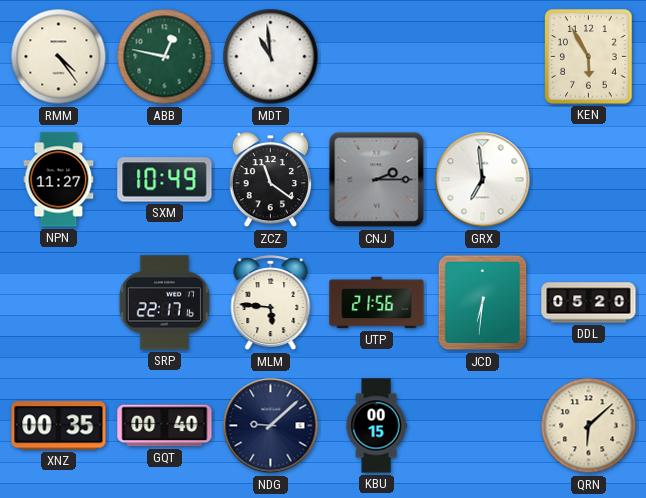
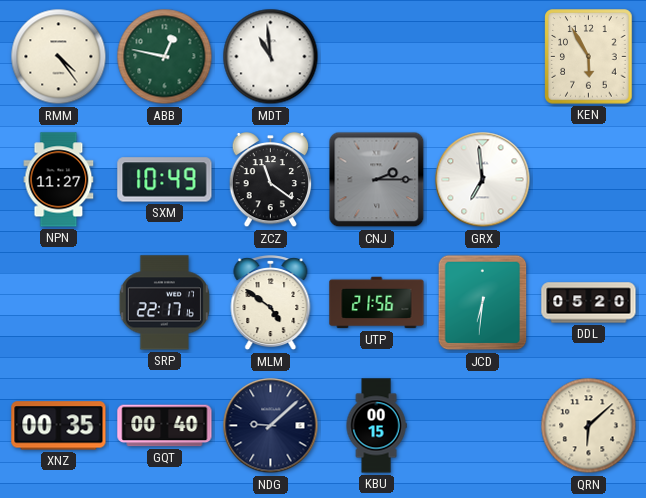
MLM: 5:46 -> 4:51
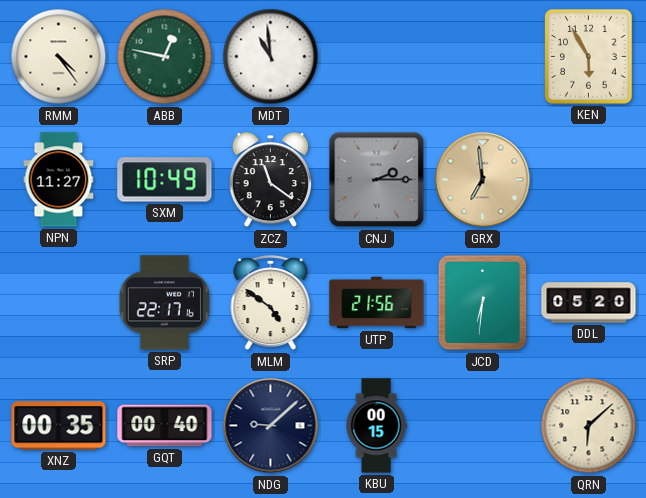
GRX dial: white -> champagne
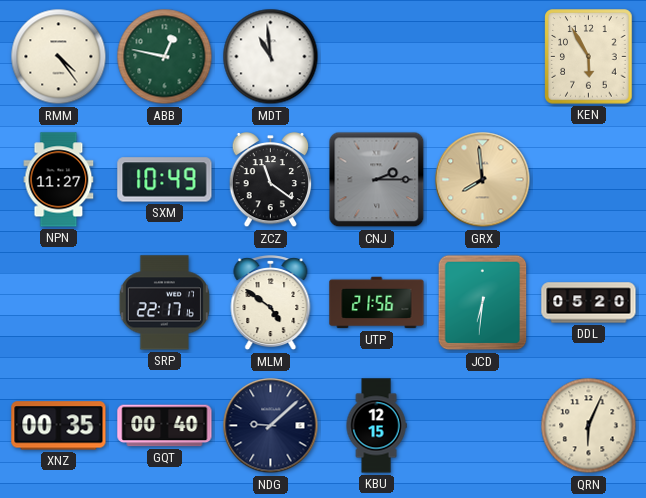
GRX: 6:59 -> 7:59
KBU: 00:15 -> 12:15
QRN: 6:08 -> 6:04
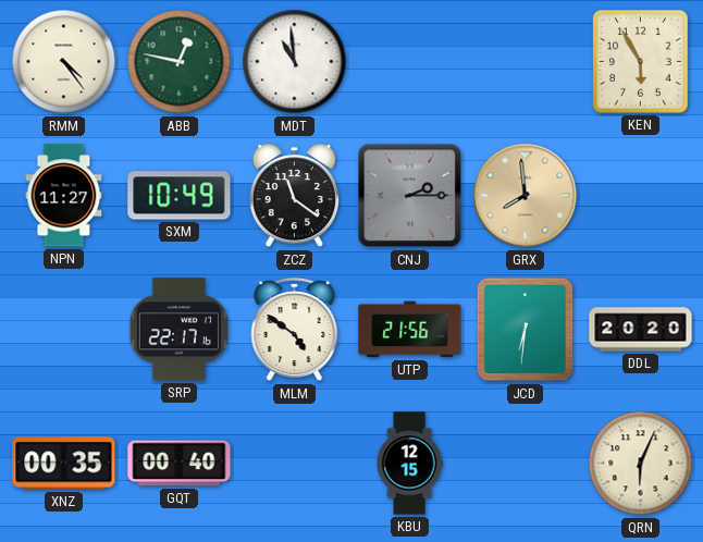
DDL: 05:20 -> 20:20
NDG: 9:08 -> none
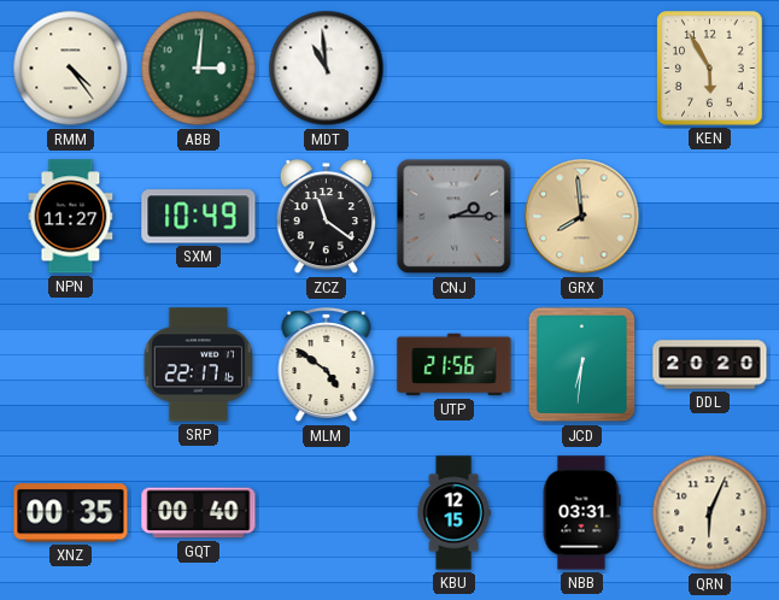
ABB: 12:47 -> 3:01
NBB: none -> 03:31
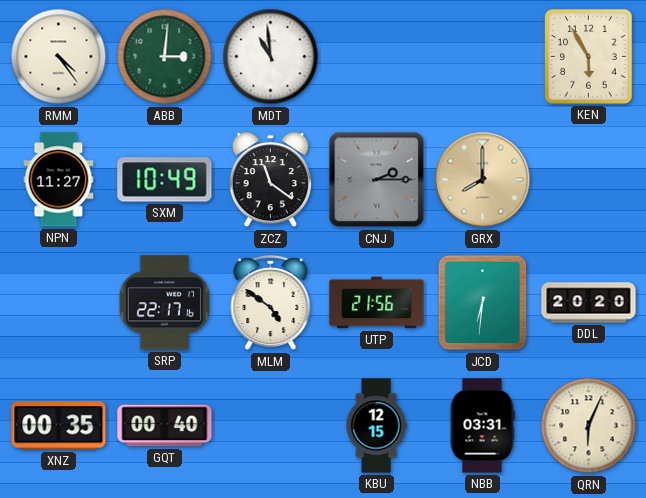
GRX: 7:59 -> 8:00
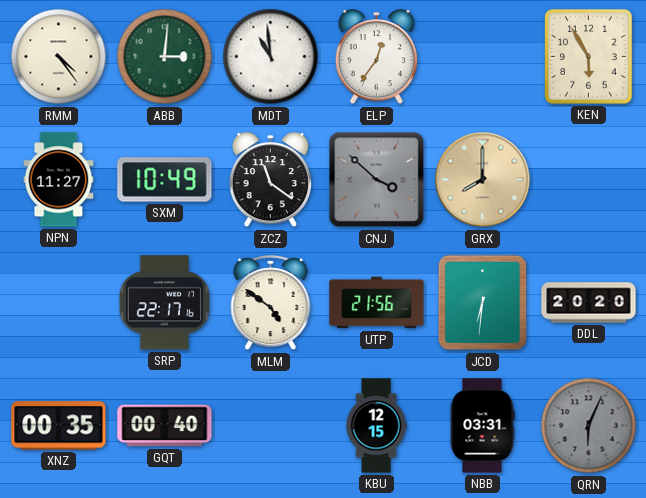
ELP: none -> 12:36
CNJ: 2:15 -> 3:52
QRN dial: cream -> grey
